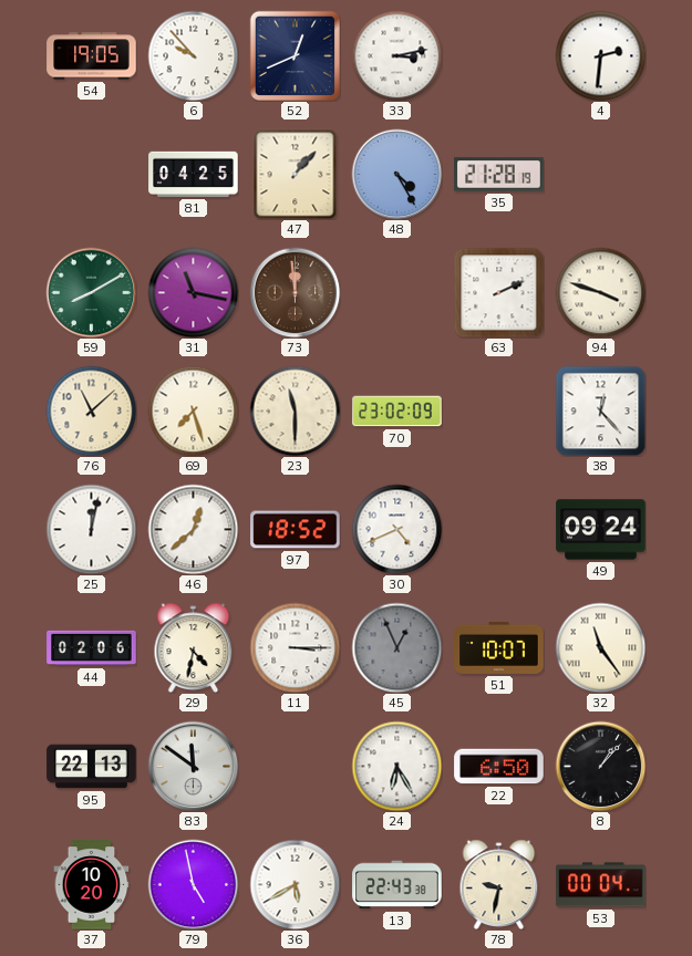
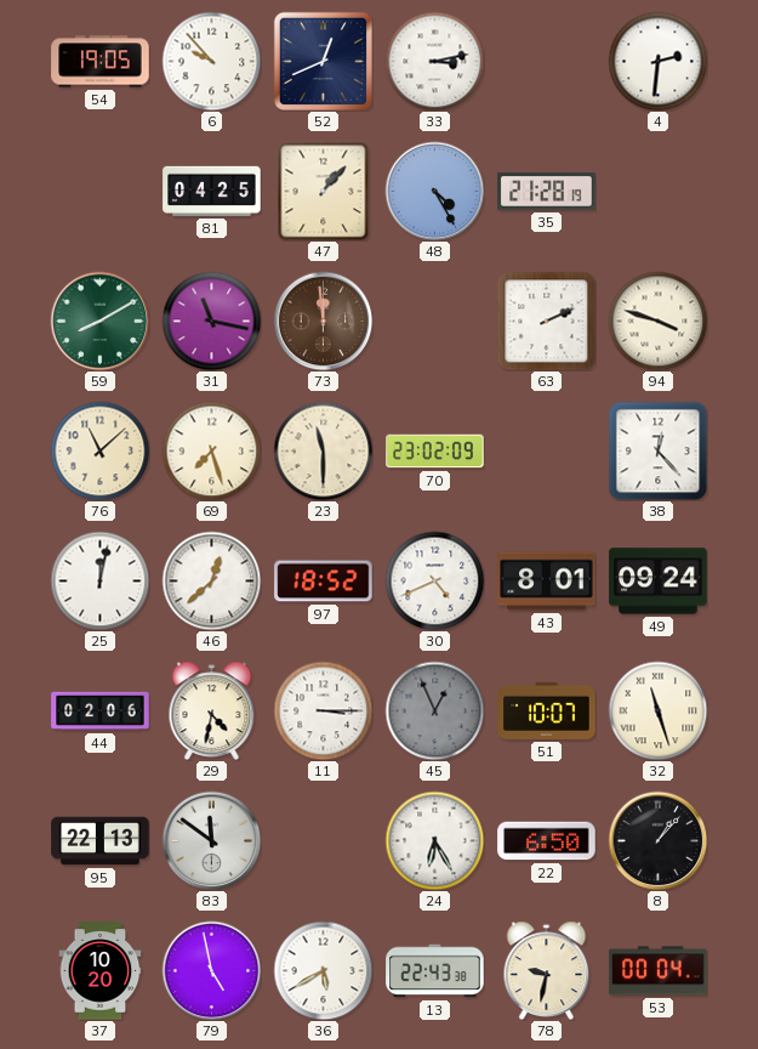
43: none -> 8:01
32: 11:24 -> 11:27
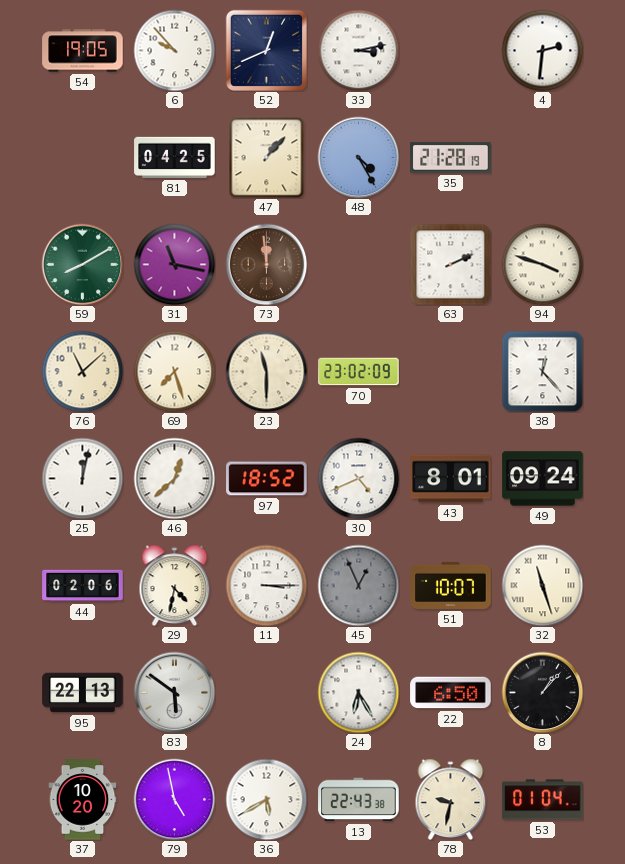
83: 11:51 -> 5:51
53: 00:04 -> 01:04
